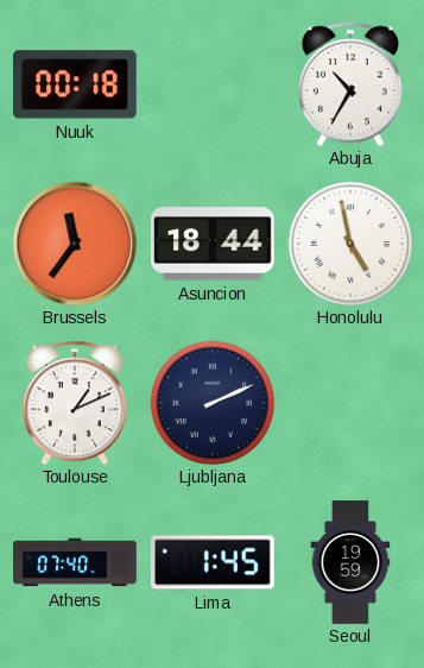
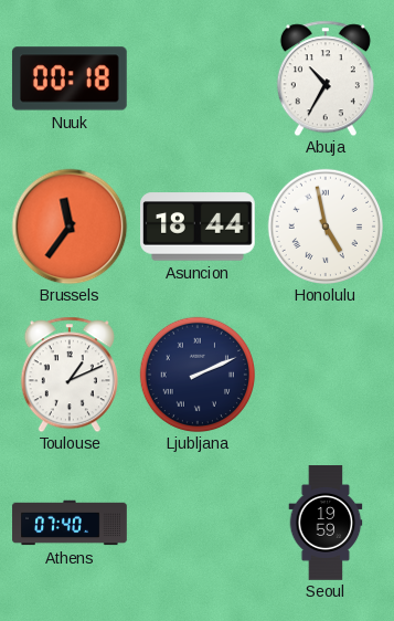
Lima: 1:45 -> none
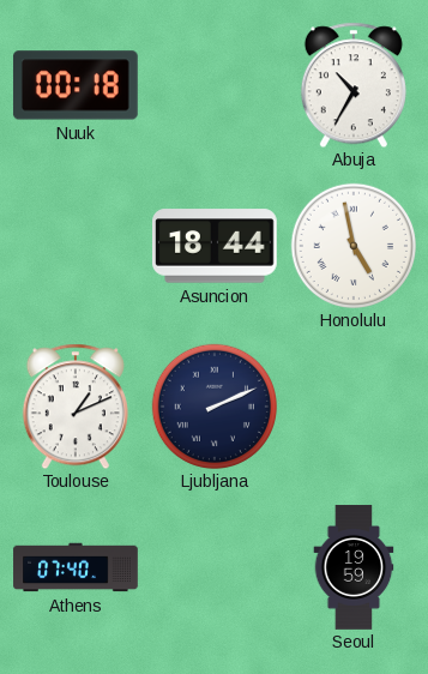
Brussels: 11:36 -> none
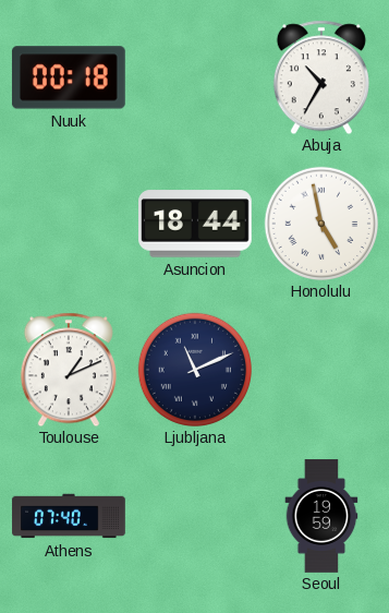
Ljubljana: 2:11 -> 11:11
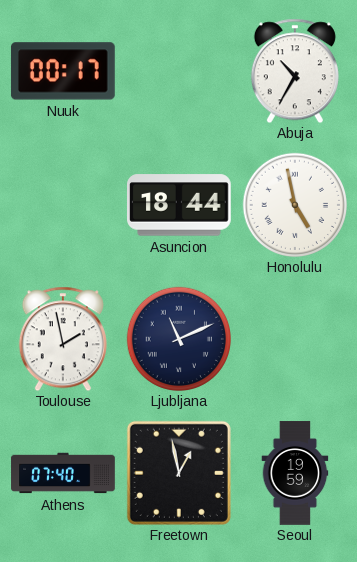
Nuuk: 00:18 -> 00:17
Toulouse: 1:11 -> 1:58
Freetown: none -> 12:58
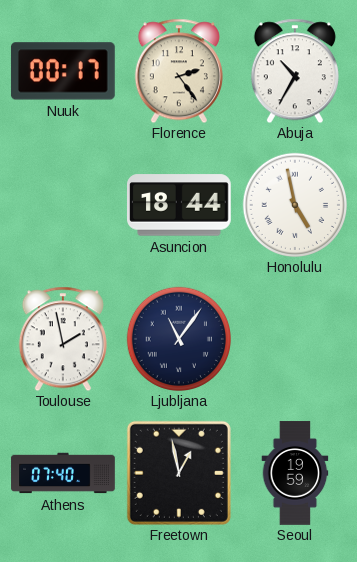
Florence: none -> 2:24
Ljubljana: 11:11 -> 11:06
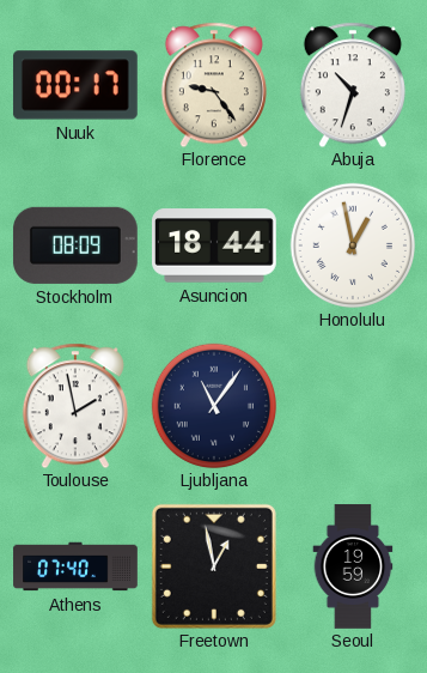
Florence: 2:24 -> 9:24
Abuja: 10:35 -> 10:33
Stockholm: none -> 08:09
Honolulu: 4:58 -> 12:58
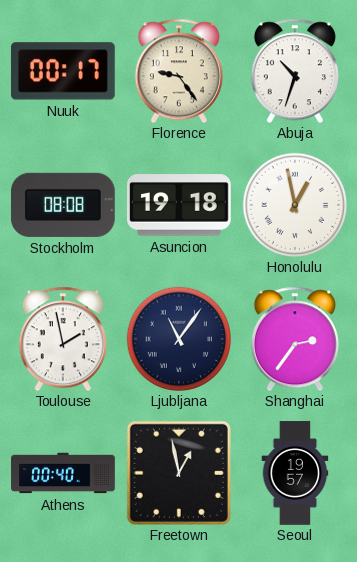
Stockholm: 08:09 -> 08:08
Asuncion: 18:44 -> 19:18
Shanghai: none -> 2:36
Athens: 07:40 -> 00:40
Seoul: 19:59 -> 19:57
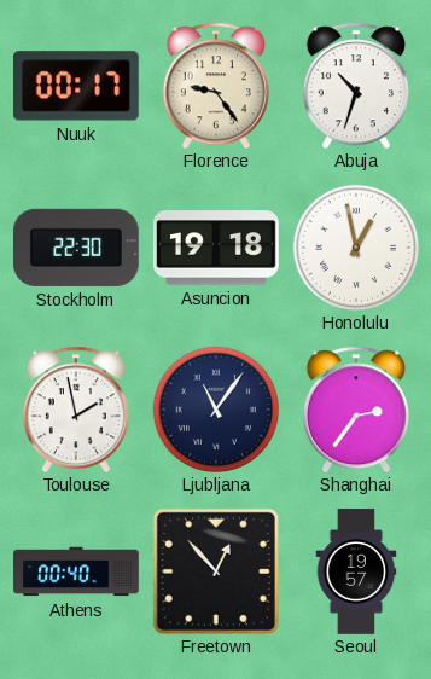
Stockholm: 08:08 -> 22:30
Freetown: 12:58 -> 12:53
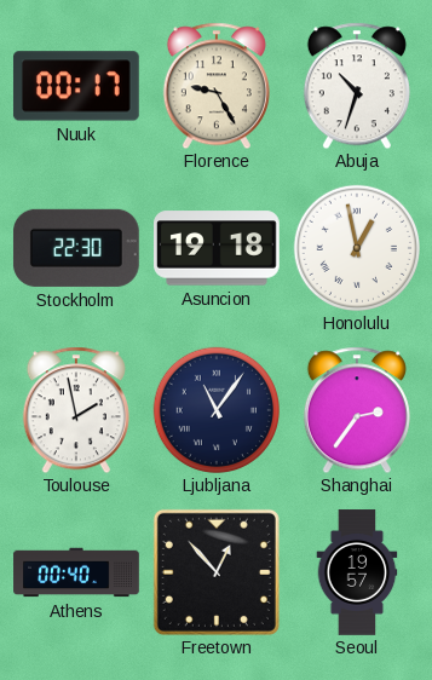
Florence: 9:24 -> 9:25
